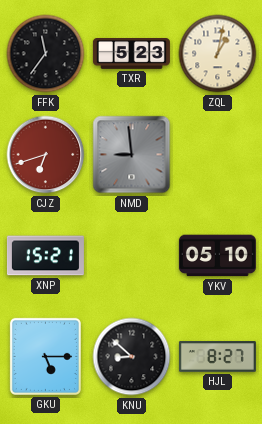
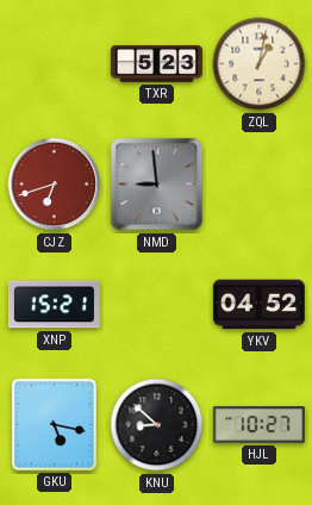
FFK: 11:36 -> none
YKV: 05:10 -> 04:52
GKU: 5:15 -> 5:17
HJL: 8:27 -> 10:27
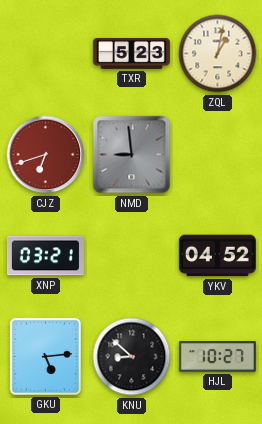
XNP: 15:21 -> 03:21
GKU: 5:17 -> 5:14
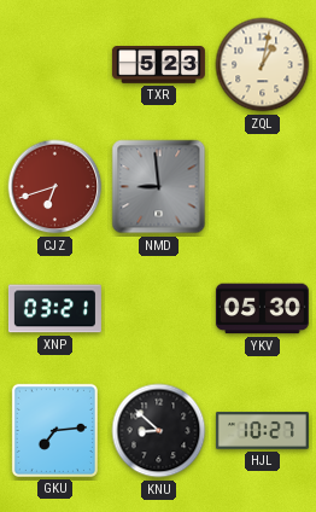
YKV: 04:52 -> 05:30
GKU: 5:14 -> 7:14
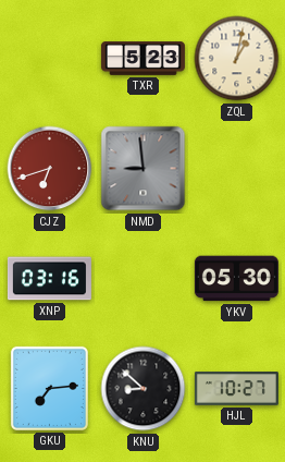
XNP: 03:21 -> 03:16
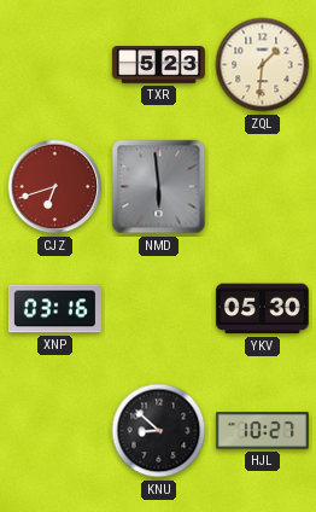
ZQL: 1:02 -> 1:31
NMD: 8:59 -> 5:59
GKU: 7:14 -> none
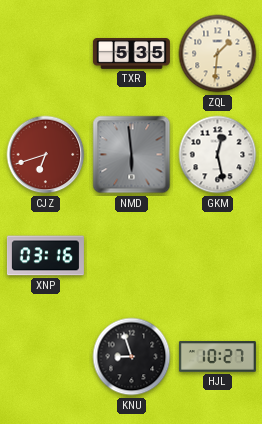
TXR: 5:23 -> 5:35
GKM: none -> 12:28
YKV: 05:30 -> none
KNU: 8:52 -> 8:57
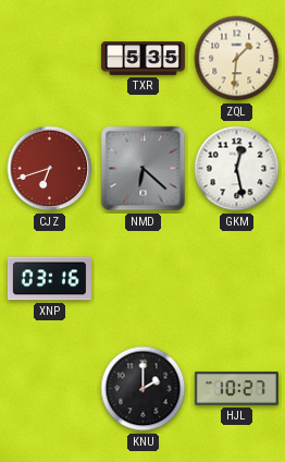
NMD: 5:59 -> 6:22
KNU: 8:57 -> 2:00
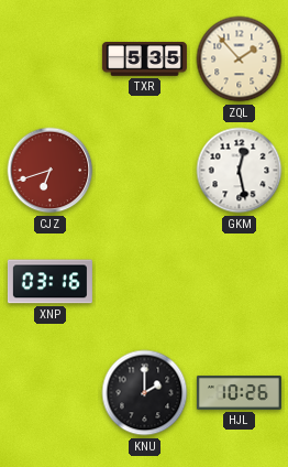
ZQL: 1:31 -> 1:53
NMD: 6:22 -> none
HJL: 10:27 -> 10:26
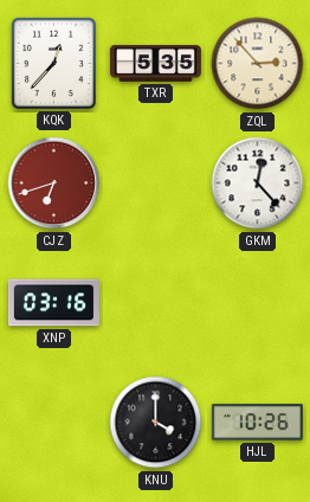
KQK: none -> 12:37
ZQL: 1:53 -> 2:53
GKM: 12:28 -> 12:23
KNU: 2:00 -> 4:00
